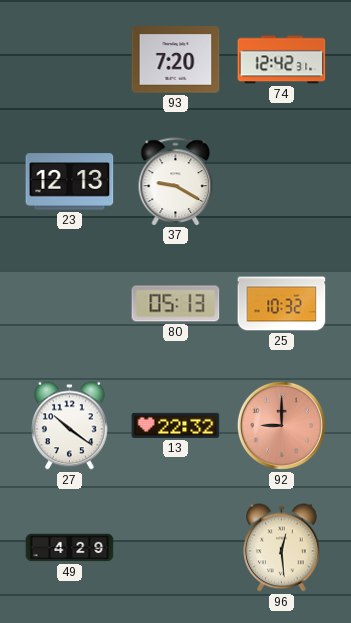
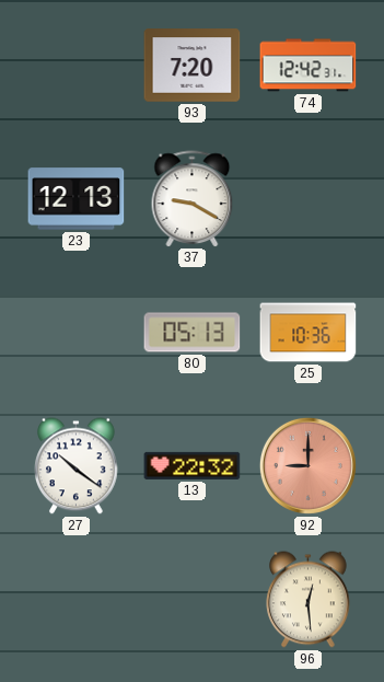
25: 10:32 -> 10:36
49: 4:29 -> none
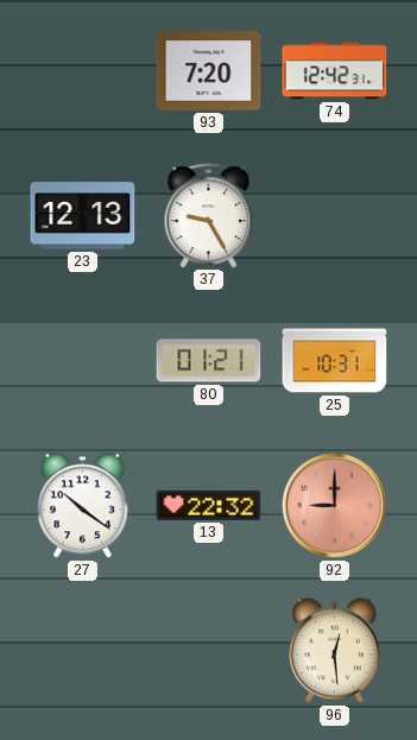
37: 9:20 -> 9:25
80: 05:13 -> 01:21
25: 10:36 -> 10:31
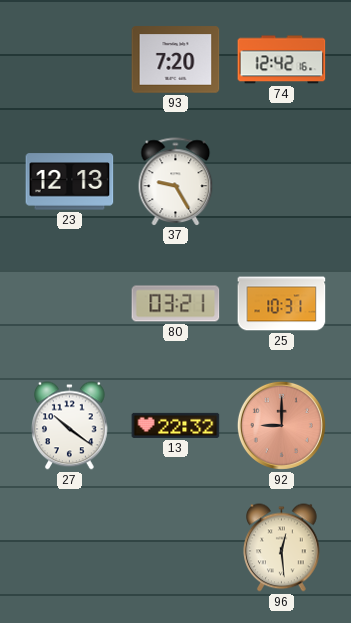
74: 12:42:31 -> 12:42:16
80: 01:21 -> 03:21
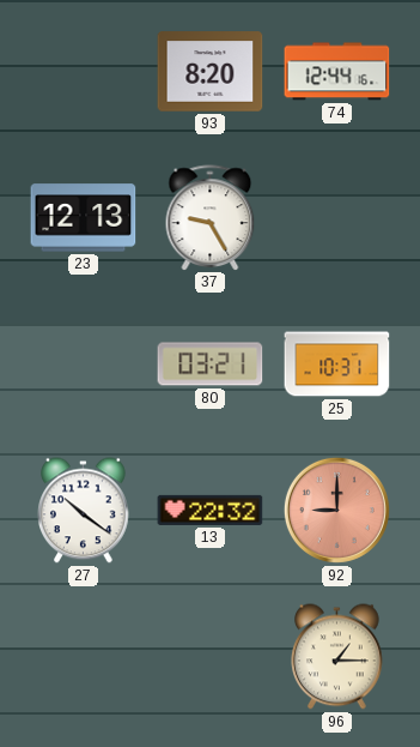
93: 7:20 -> 8:20
74: 12:42 -> 12:44
96: 12:29 -> 1:15
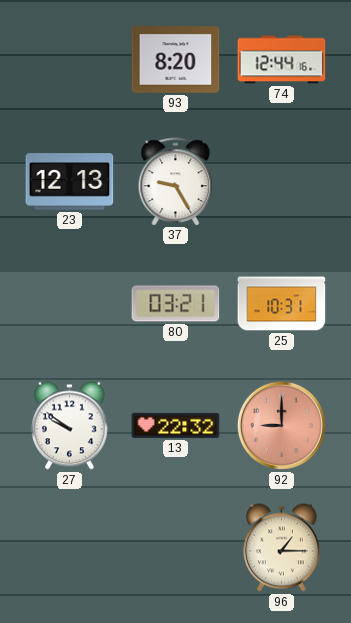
27: 10:21 -> 9:51
